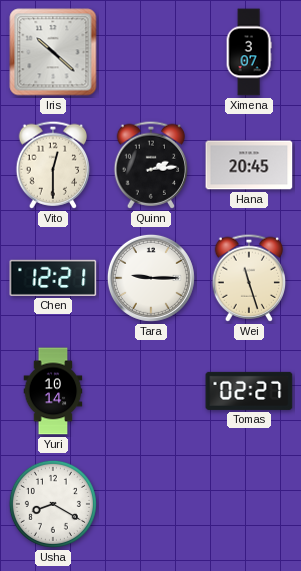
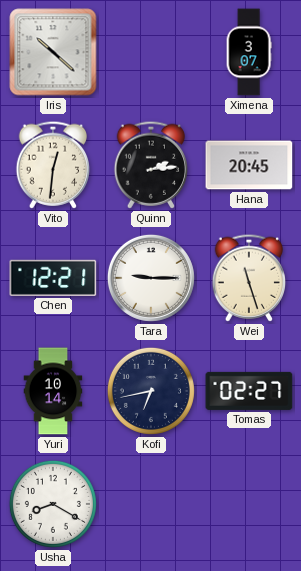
Vito: 12:30 -> 12:31
Kofi: none -> 6:43
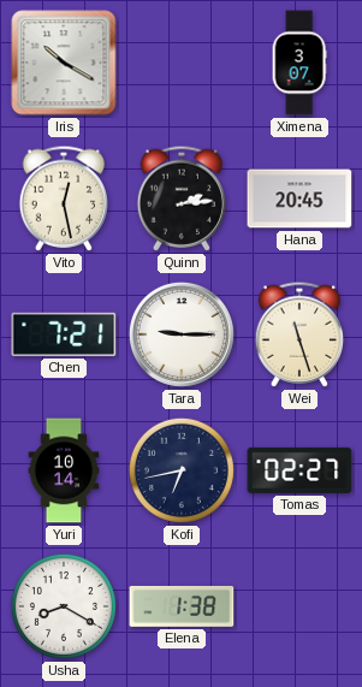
Iris: 10:22 -> 10:20
Vito: 12:31 -> 12:28
Chen: 12:21 -> 7:21
Elena: none -> 1:38
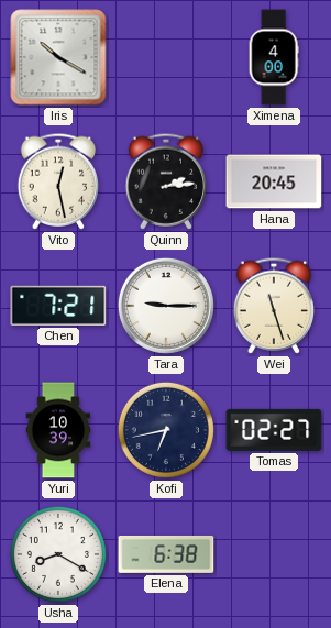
Ximena: 3:07 -> 4:00
Yuri: 10:14 -> 10:39
Elena: 1:38 -> 6:38
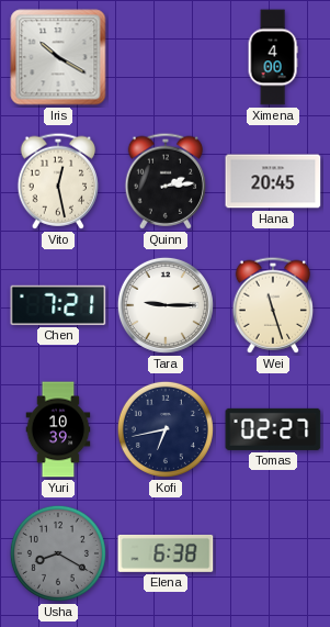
Usha dial: white -> grey
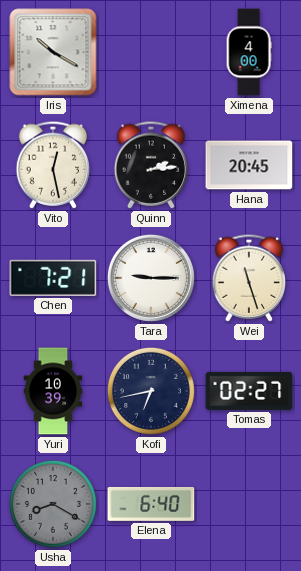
Elena: 6:38 -> 6:40
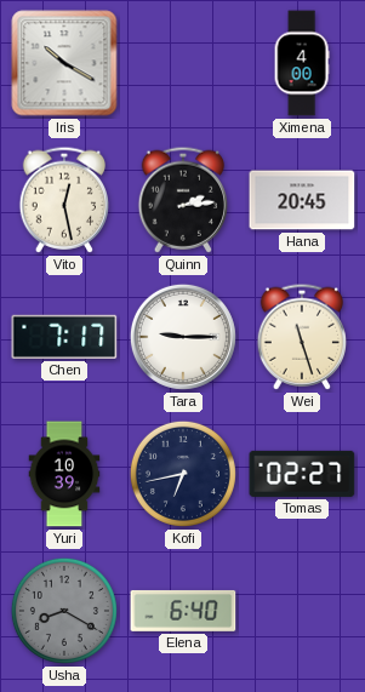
Chen: 7:21 -> 7:17
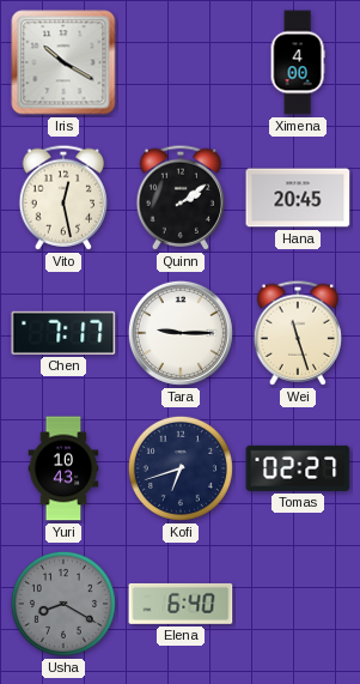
Quinn: 2:14 -> 2:09
Yuri: 10:39 -> 10:43
Kofi: 6:43 -> 6:42
